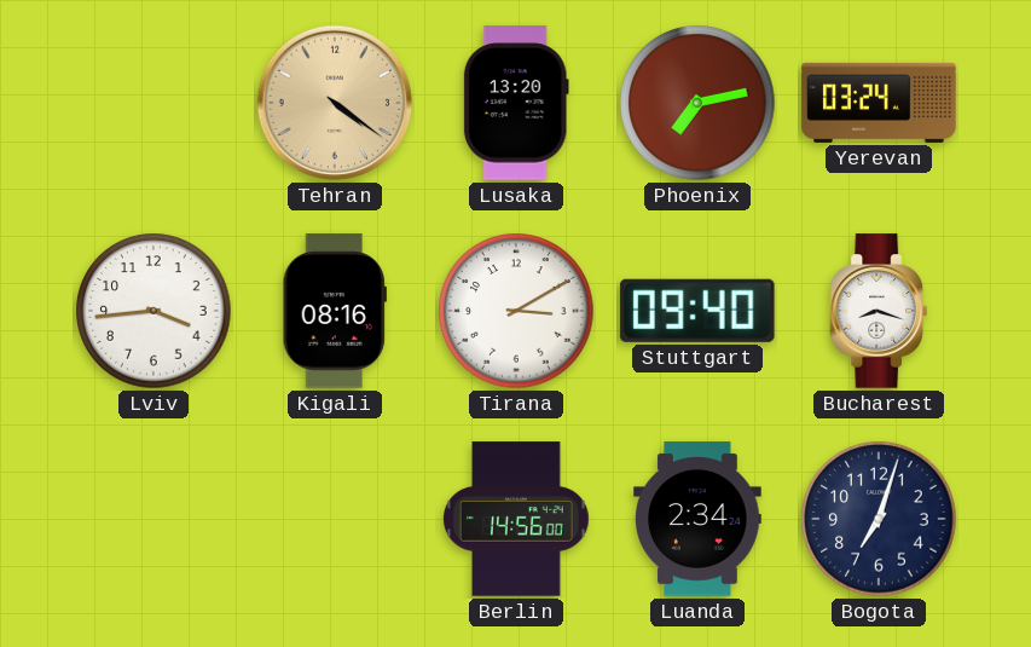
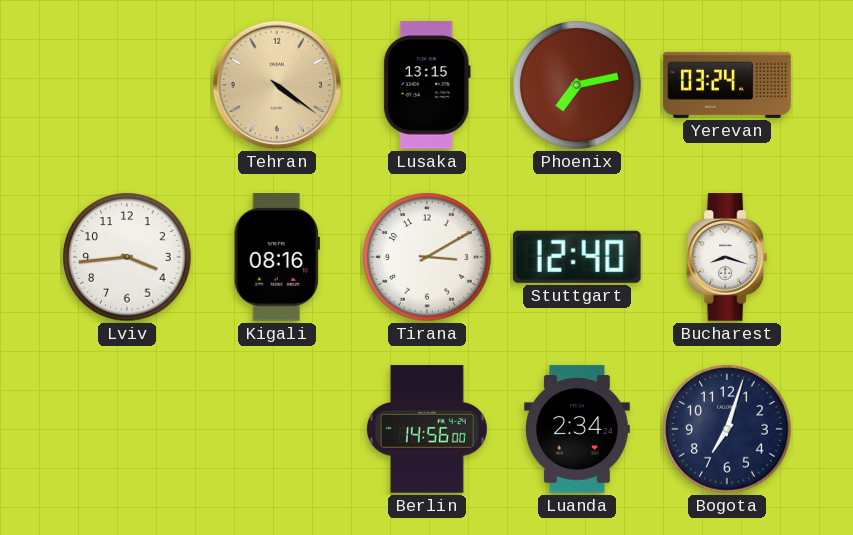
Lusaka: 13:20 -> 13:15
Stuttgart: 09:40 -> 12:40
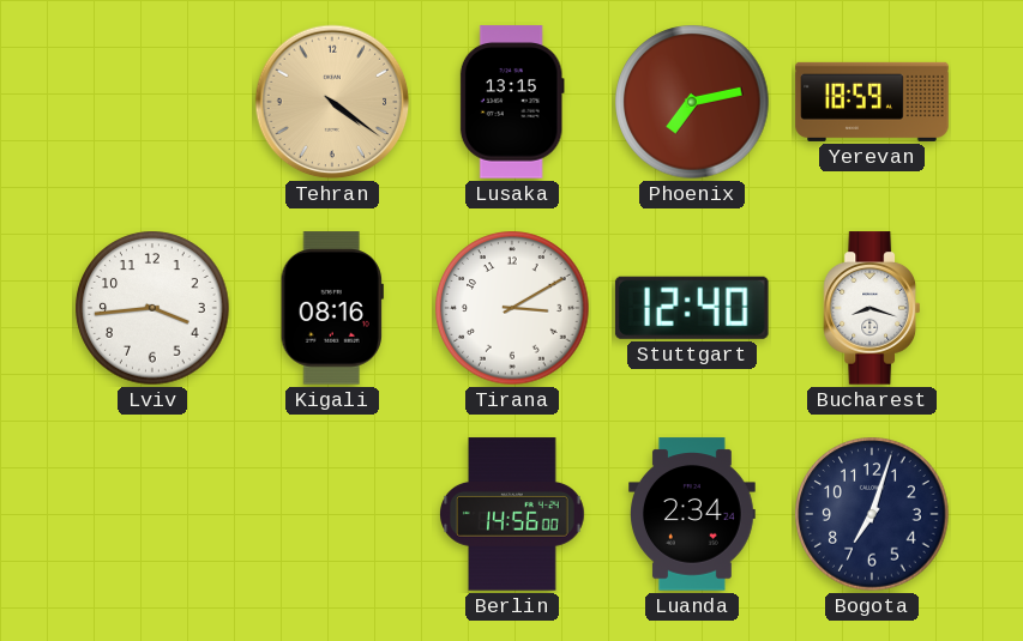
Yerevan: 03:24 -> 18:59
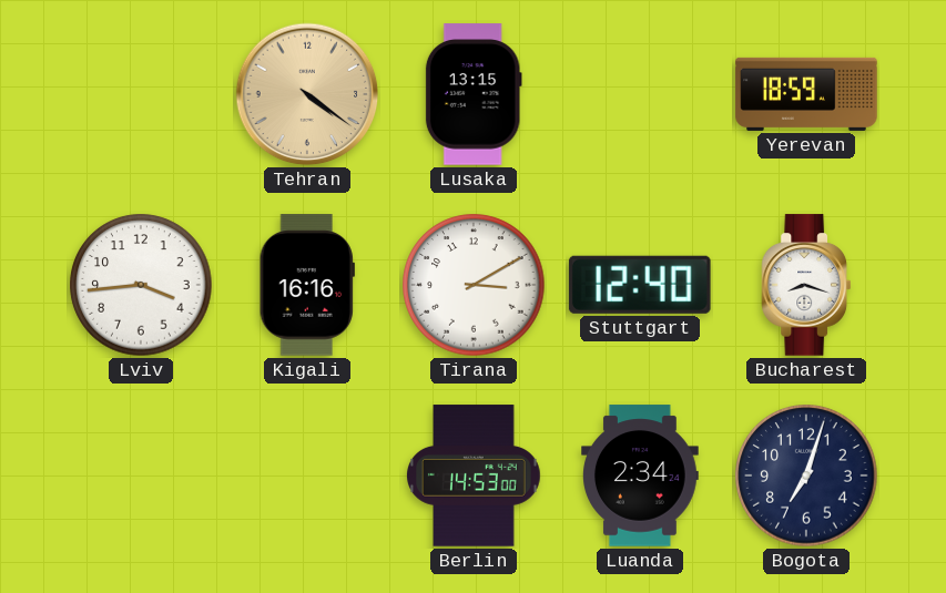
Phoenix: 7:13 -> none
Kigali: 08:16 -> 16:16
Berlin: 14:56 -> 14:53
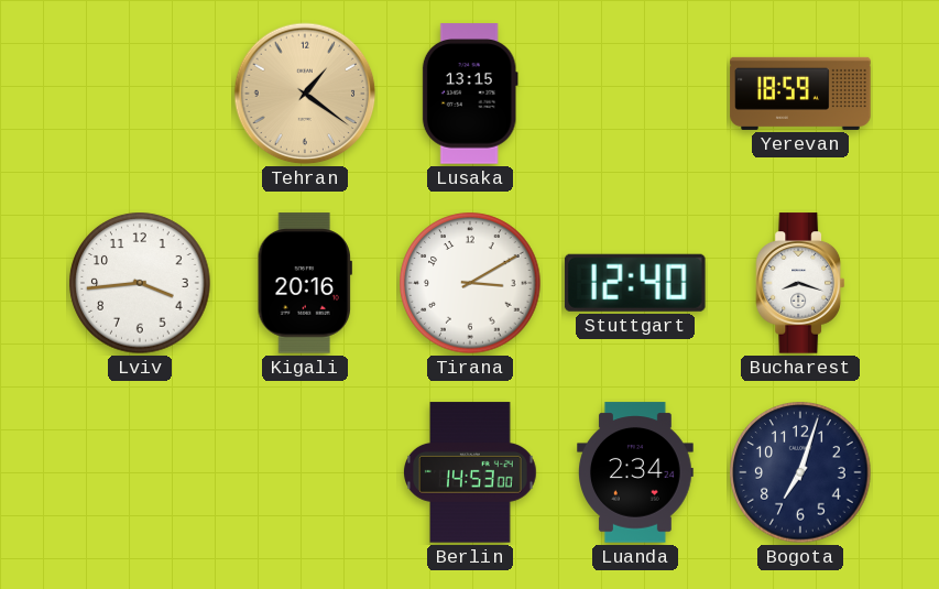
Tehran: 4:21 -> 1:21
Kigali: 16:16 -> 20:16
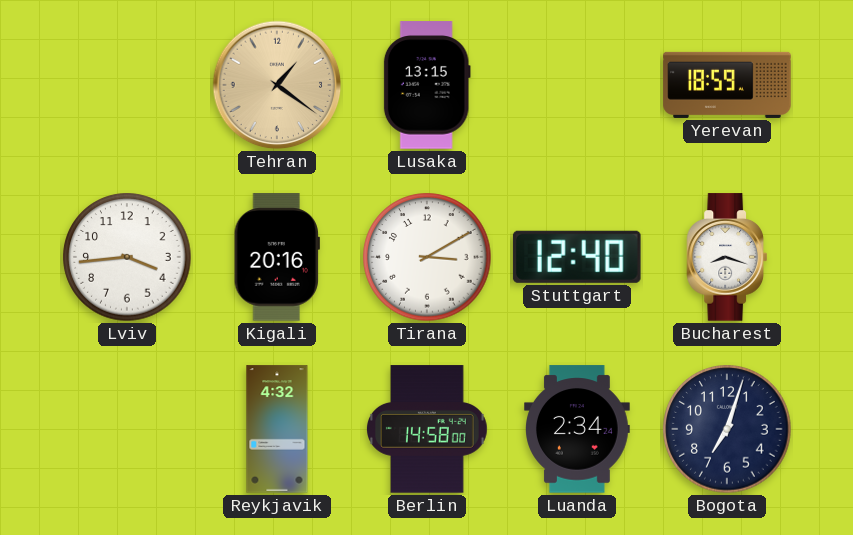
Reykjavik: none -> 4:32
Berlin: 14:53 -> 14:58
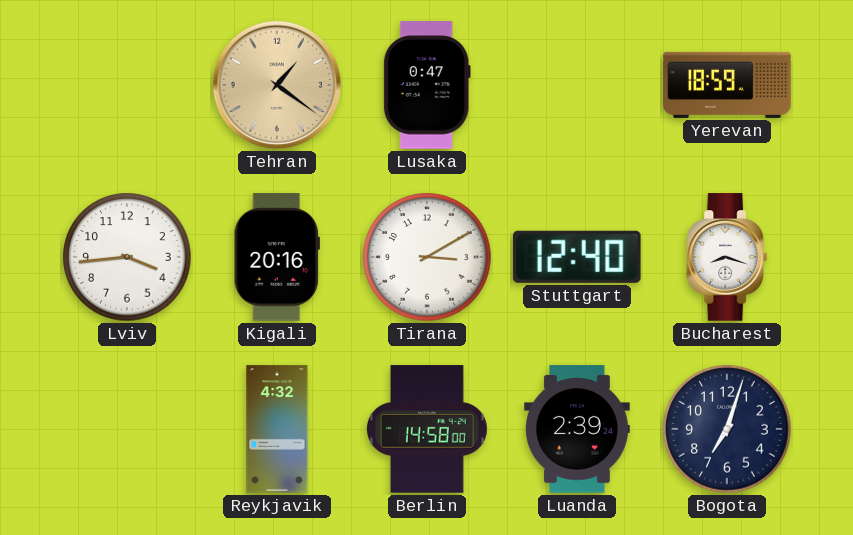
Lusaka: 13:15 -> 0:47
Luanda: 2:34 -> 2:39
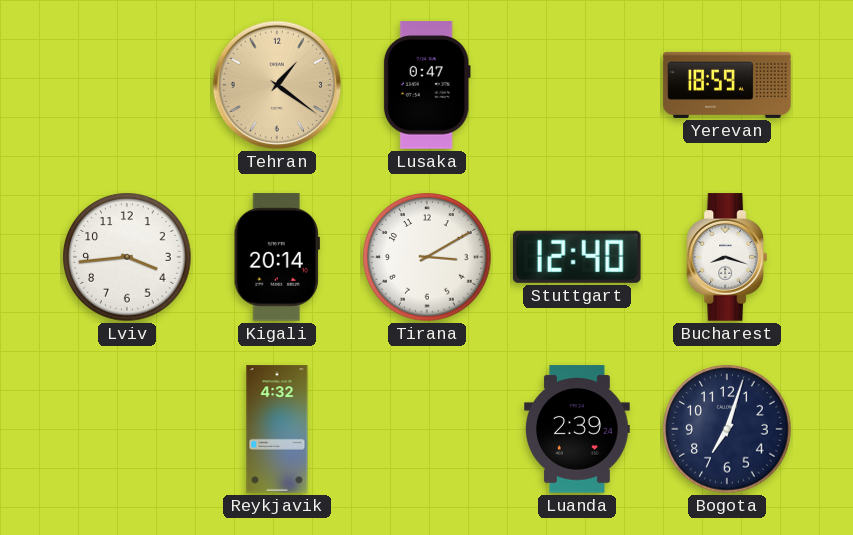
Kigali: 20:16 -> 20:14
Berlin: 14:58 -> none
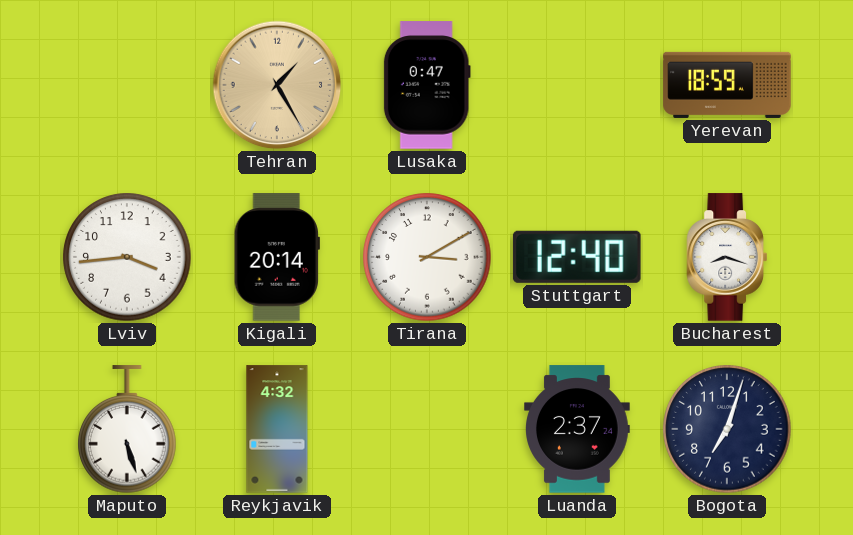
Tehran: 1:21 -> 1:25
Maputo: none -> 5:27
Luanda: 2:39 -> 2:37
